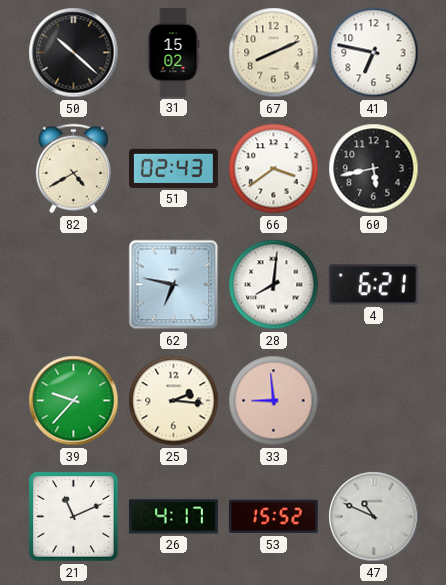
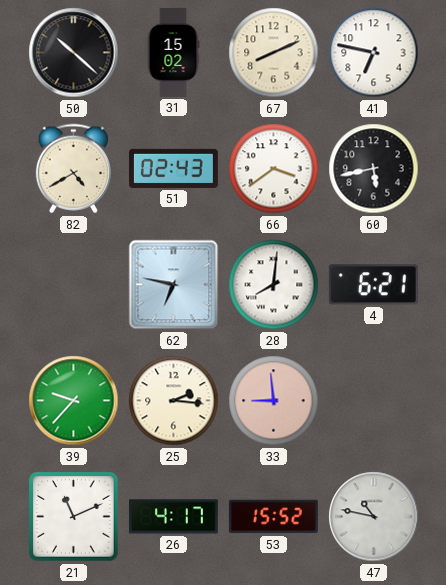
47: 10:49 -> 10:47
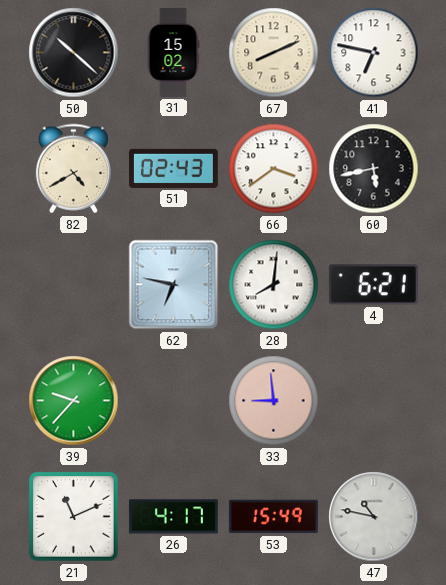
25: 2:16 -> none
53: 15:52 -> 15:49
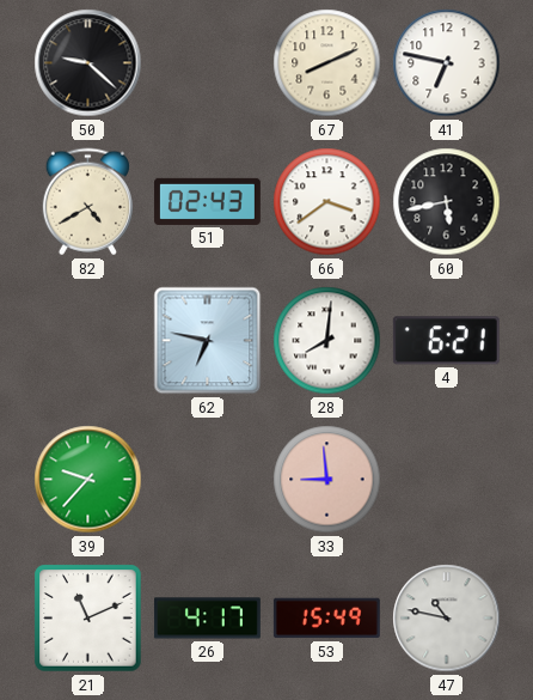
50: 10:22 -> 9:22
31: 15:02 -> none
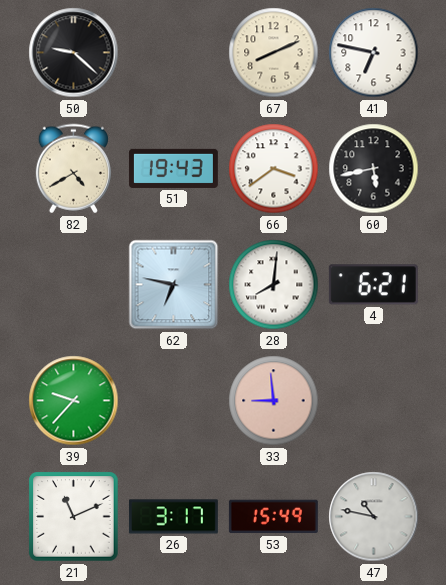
51: 02:43 -> 19:43
26: 4:17 -> 3:17
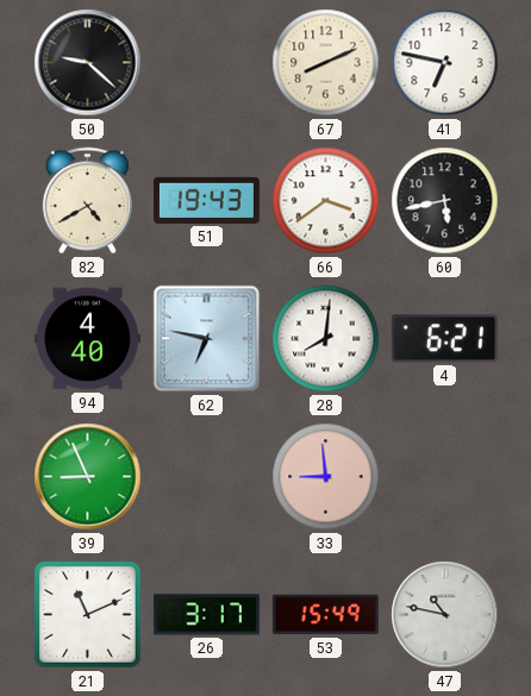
94: none -> 4:40
39: 9:37 -> 8:56
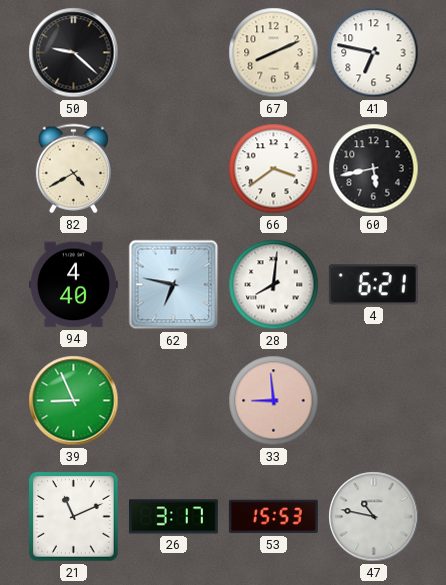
51: 19:43 -> none
53: 15:49 -> 15:53
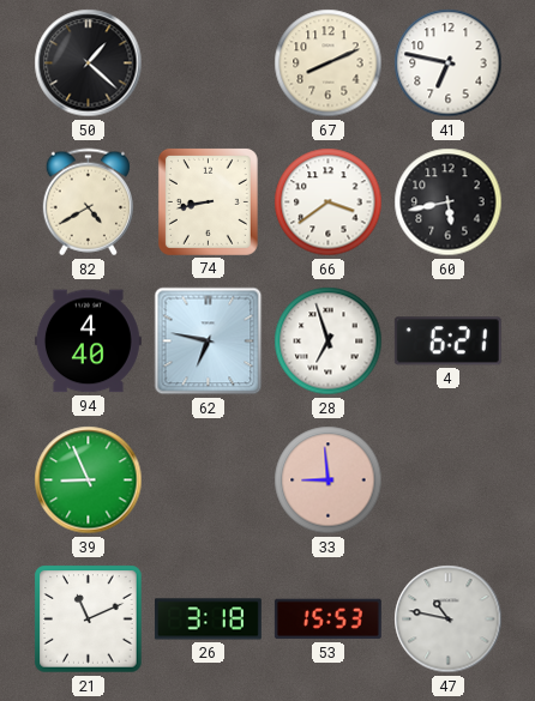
50: 9:22 -> 1:22
74: none -> 8:43
28: 8:01 -> 6:57
26: 3:17 -> 3:18
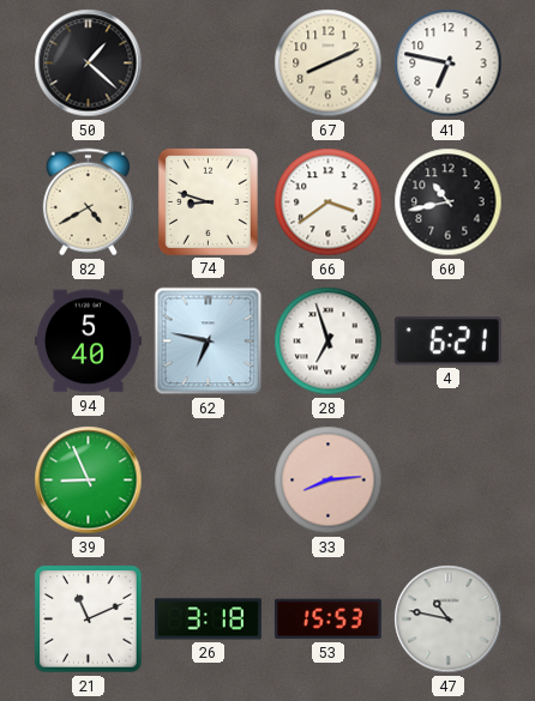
74: 8:43 -> 8:48
60: 5:43 -> 10:43
94: 4:40 -> 5:40
33: 8:59 -> 8:14
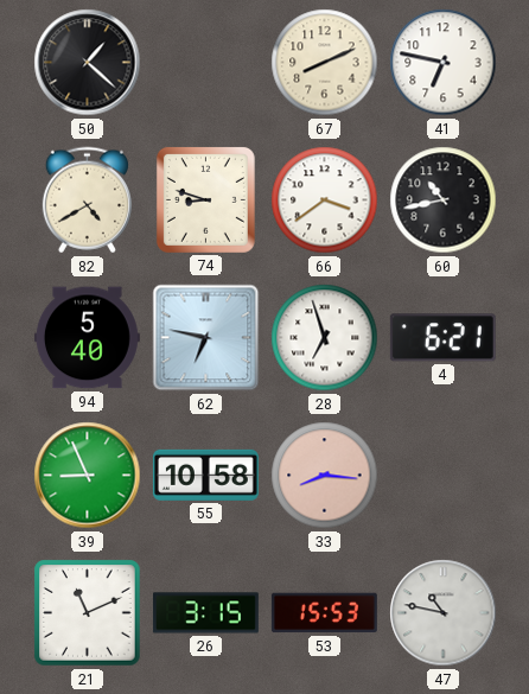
55: none -> 10:58
33: 8:14 -> 8:16
26: 3:18 -> 3:15
